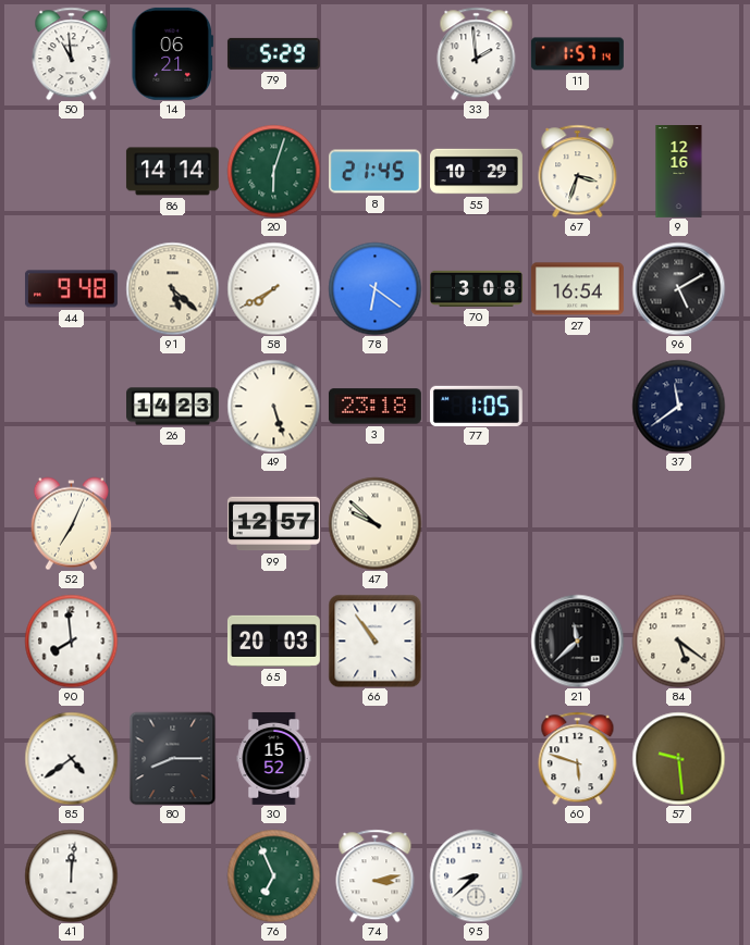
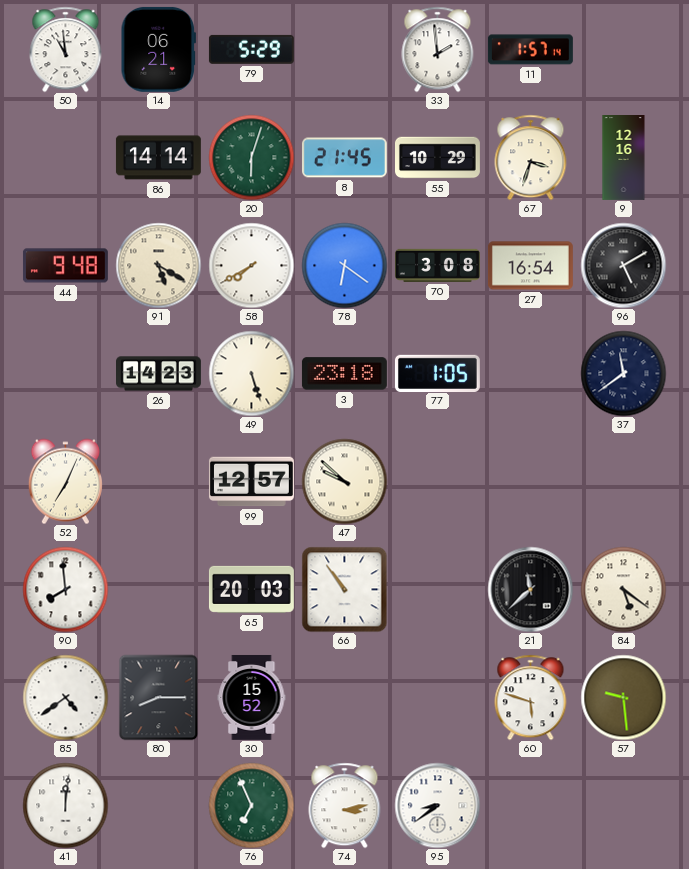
91: 5:22 -> 5:20
95: 8:38 -> 8:39
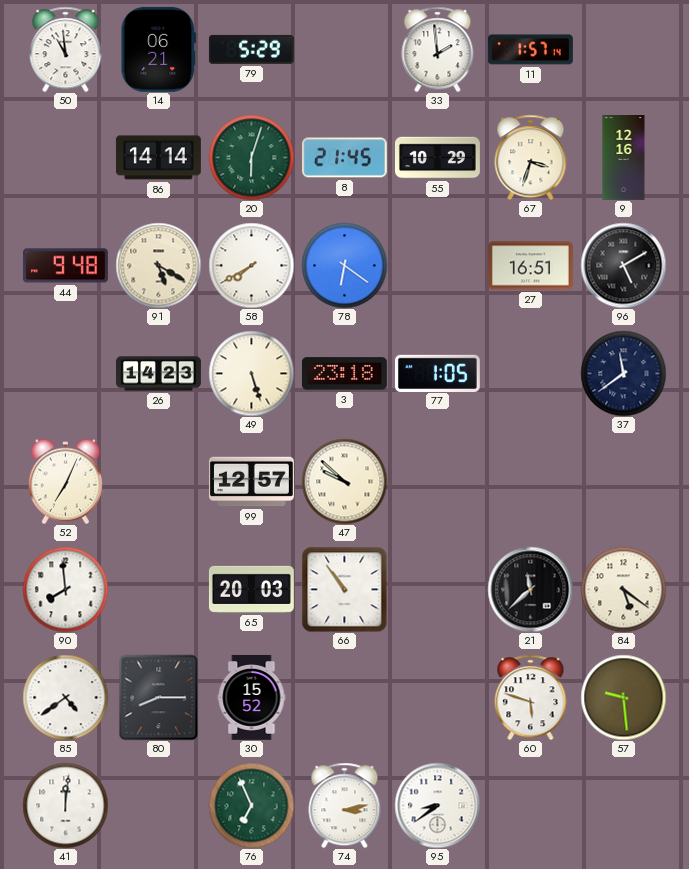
70: 3:08 -> none
27: 16:54 -> 16:51
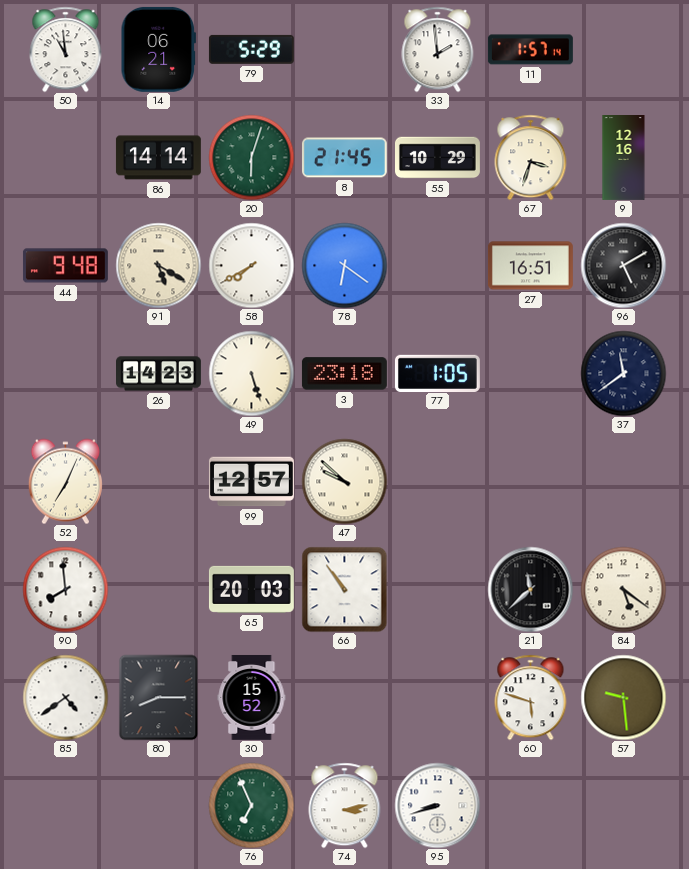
41: 12:01 -> none
95: 8:39 -> 8:42
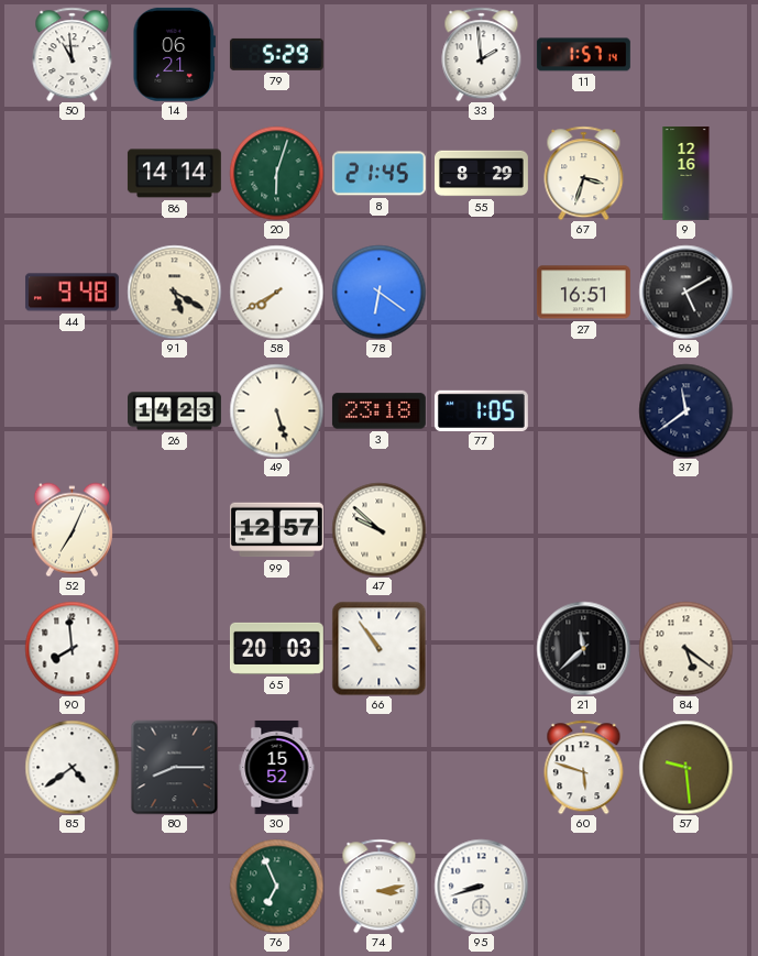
55: 10:29 -> 8:29
